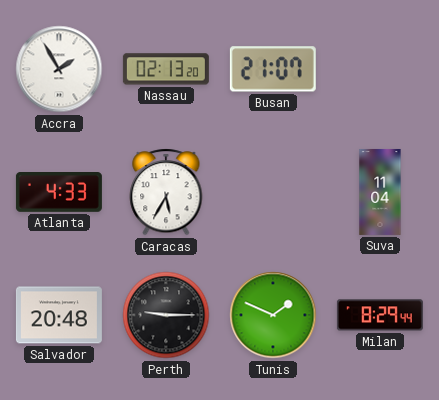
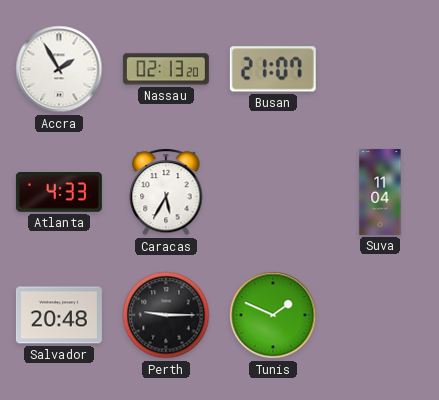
Milan: 8:29 -> none
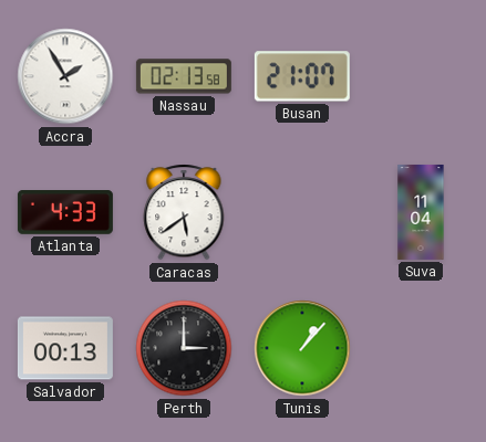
Nassau: 02:13:20 -> 02:13:58
Caracas: 5:35 -> 5:39
Salvador: 20:48 -> 00:13
Perth: 9:15 -> 3:00
Tunis: 1:49 -> 1:07
